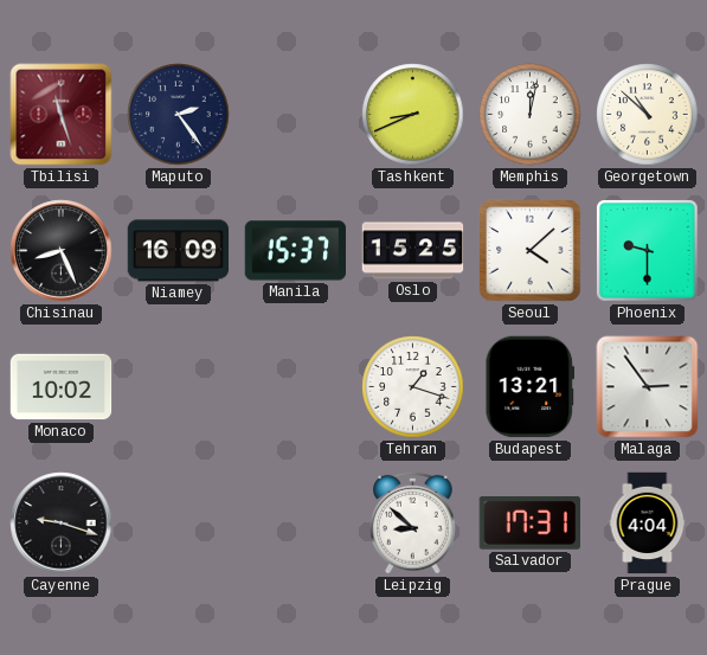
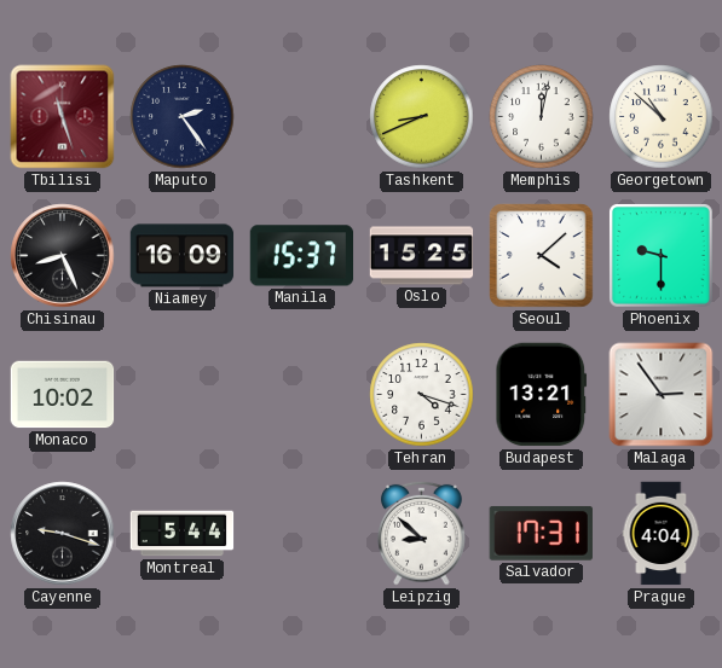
Tehran: 1:18 -> 4:18
Montreal: none -> 5:44
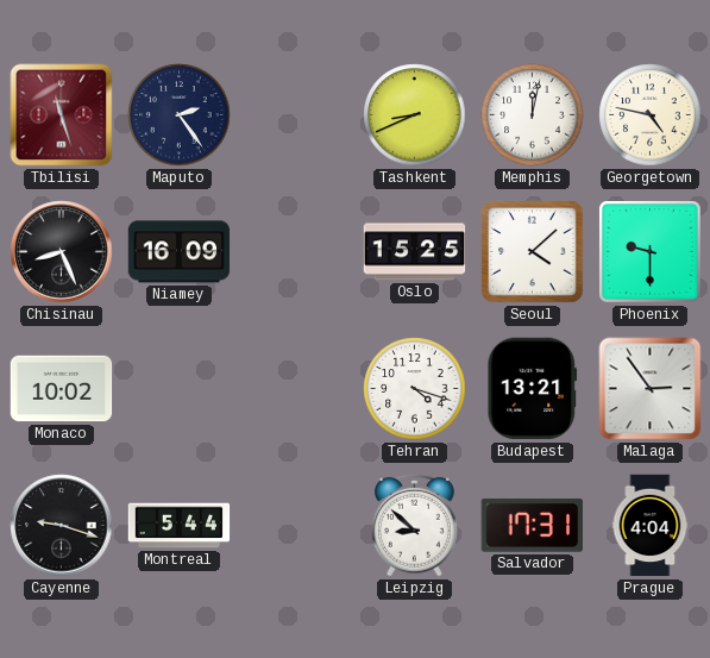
Georgetown: 10:52 -> 4:47
Manila: 15:37 -> none
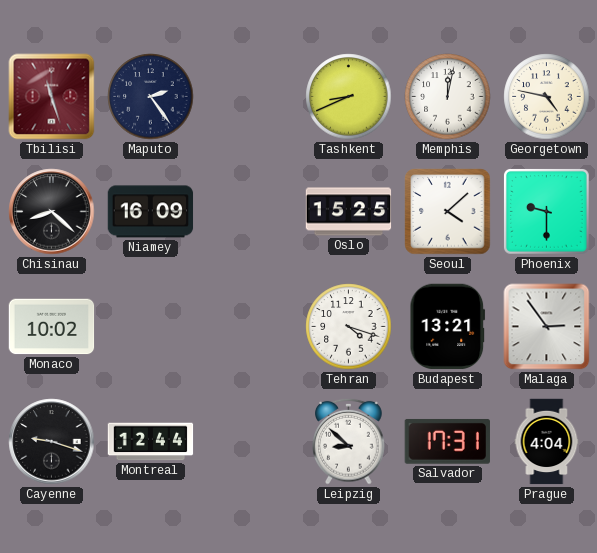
Chisinau: 8:26 -> 8:22
Montreal: 5:44 -> 12:44
